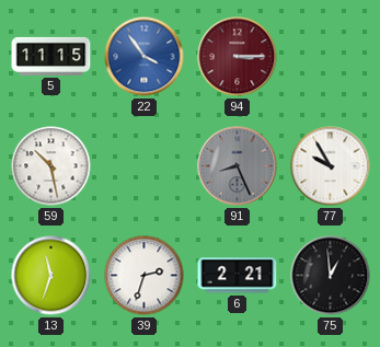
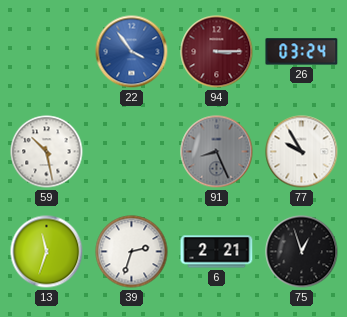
5: 11:15 -> none
26: none -> 03:24
75: 12:59 -> 12:57
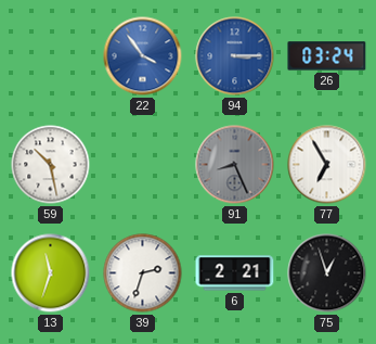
94 dial: burgundy -> blue
77: 9:55 -> 6:55
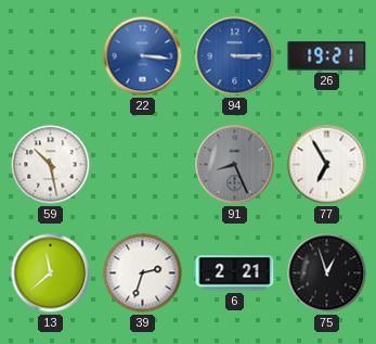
22: 3:54 -> 3:16
26: 03:24 -> 19:21
13: 11:33 -> 11:38
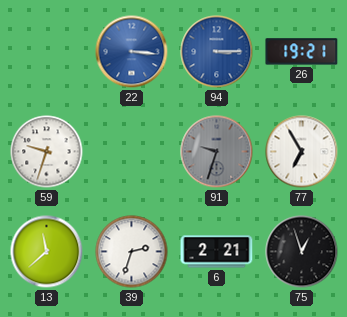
59: 10:28 -> 9:33
91: 8:26 -> 9:33
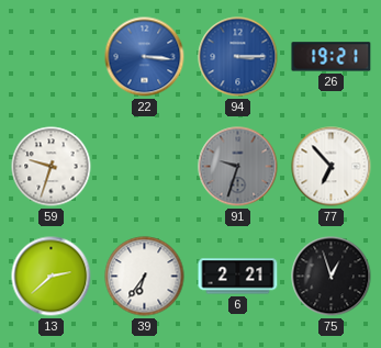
77: 6:55 -> 6:53
13: 11:38 -> 2:38
39: 2:33 -> 6:36
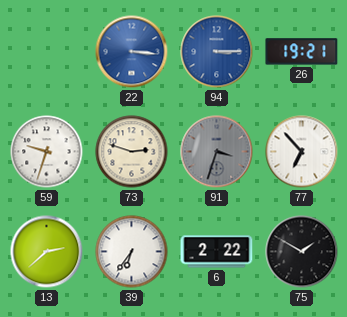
73: none -> 2:48
91: 9:33 -> 3:33
6: 2:21 -> 2:22
75: 12:57 -> 1:50
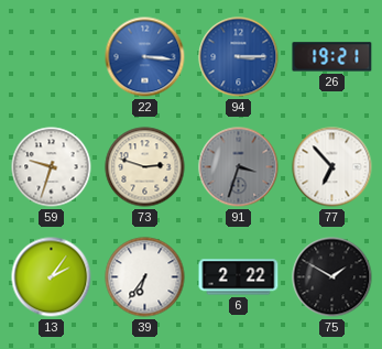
13: 2:38 -> 2:06
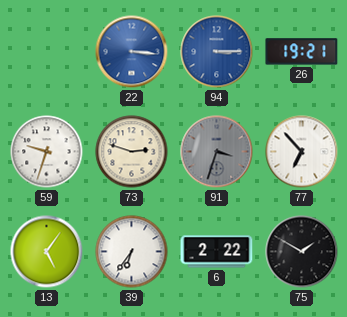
13: 2:06 -> 5:06
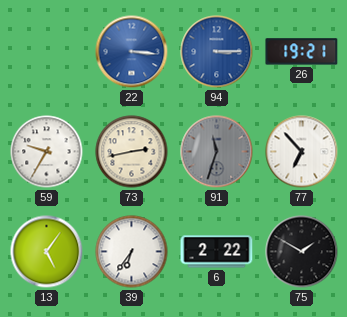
59: 9:33 -> 9:35
73: 2:48 -> 2:43
91: 3:33 -> 11:33
